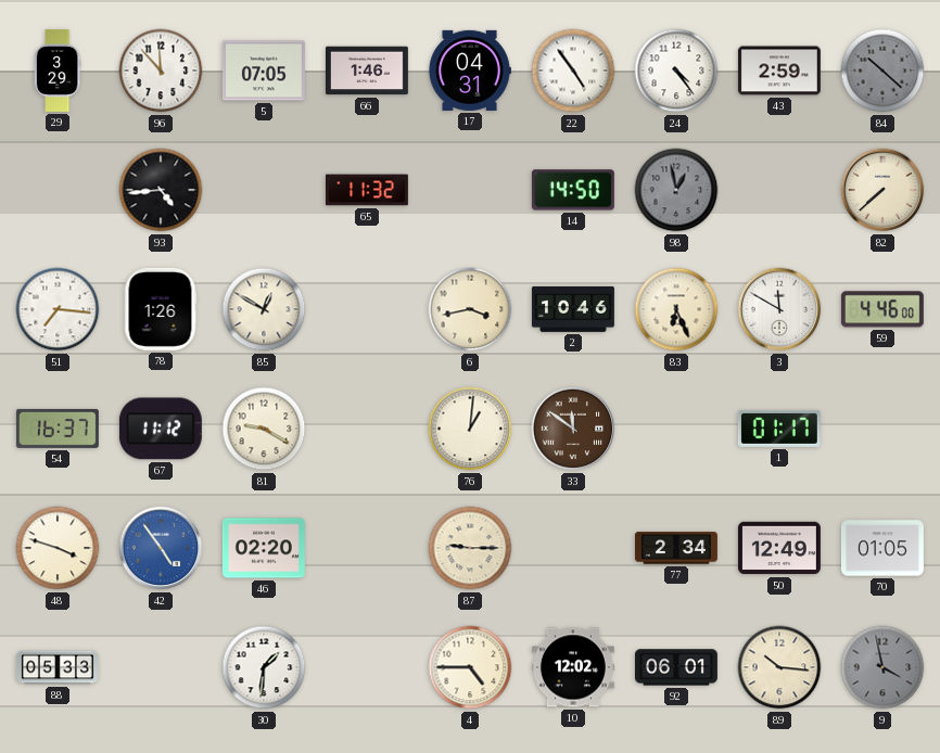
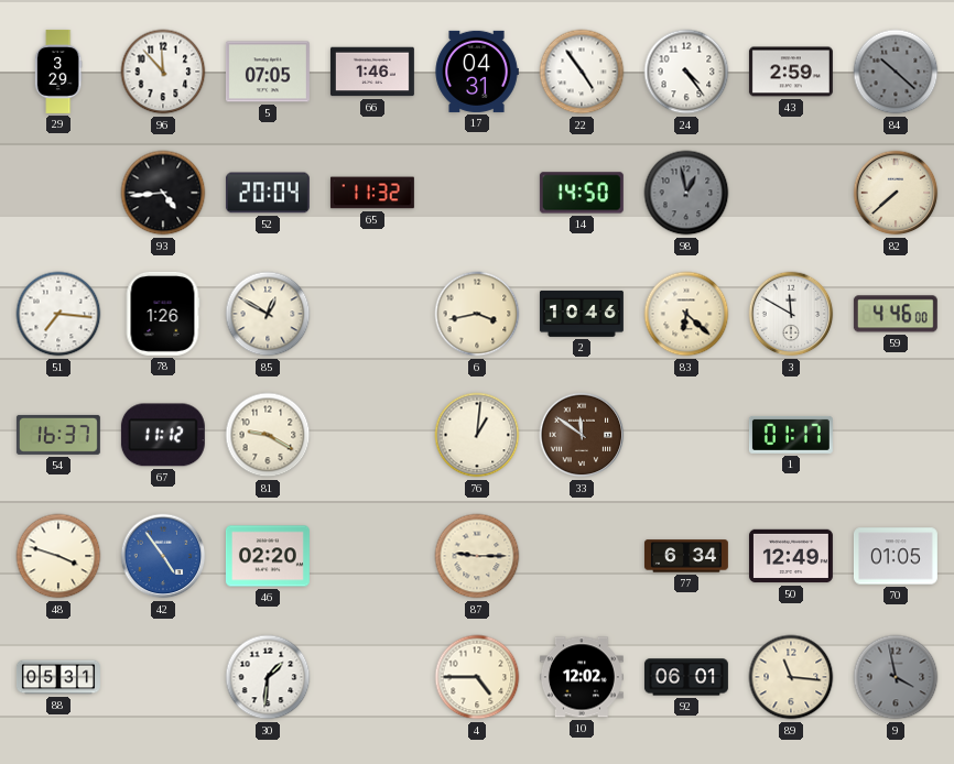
52: none -> 20:04
83: 6:26 -> 6:22
77: 2:34 -> 6:34
88: 05:33 -> 05:31
89: 10:16 -> 11:16
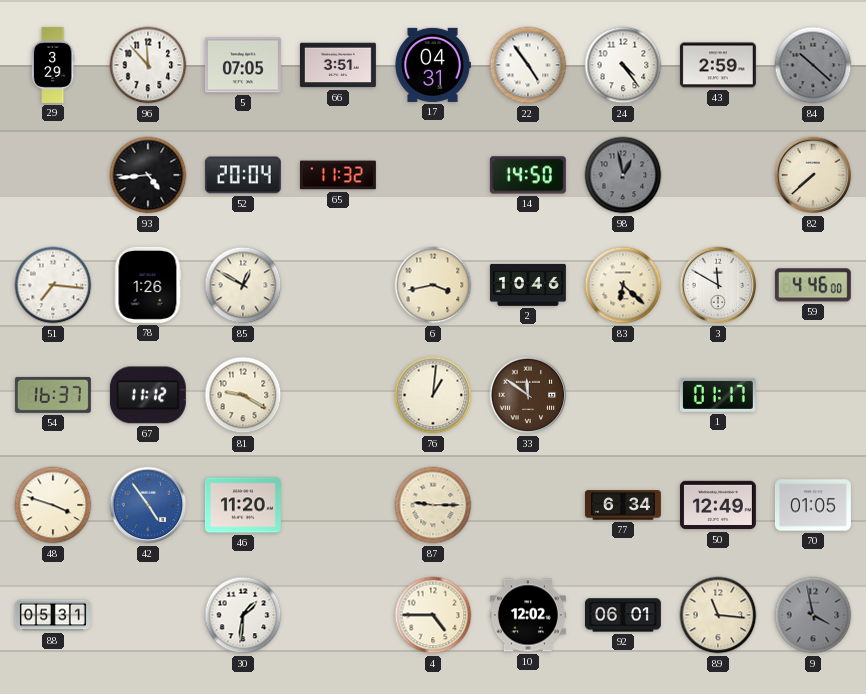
66: 1:46 -> 3:51
46: 02:20 -> 11:20
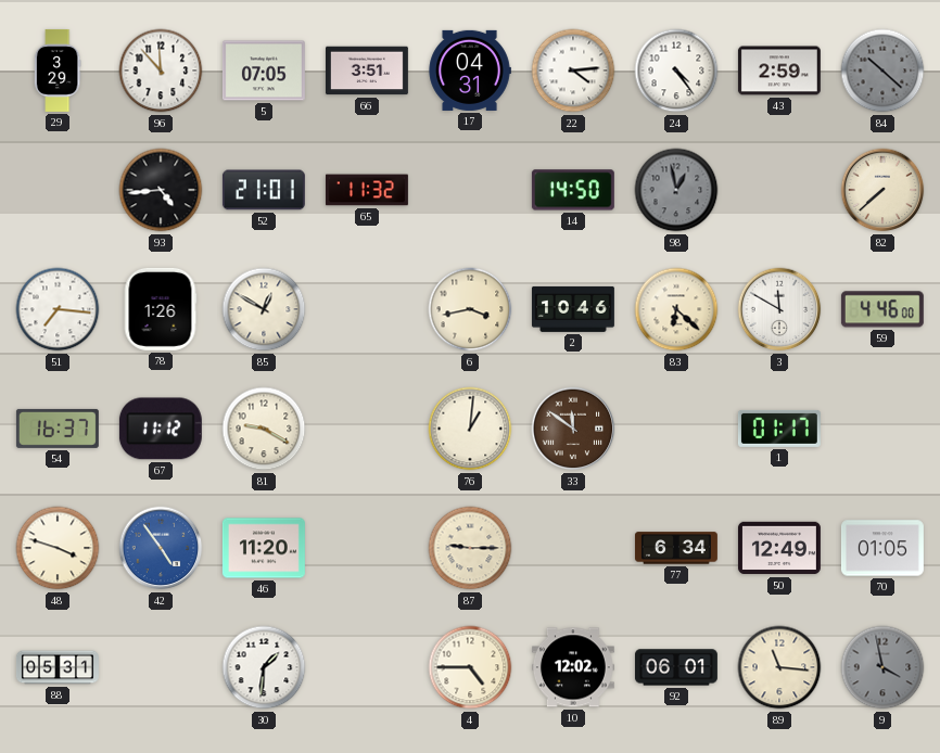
22: 4:54 -> 4:14
52: 20:04 -> 21:01
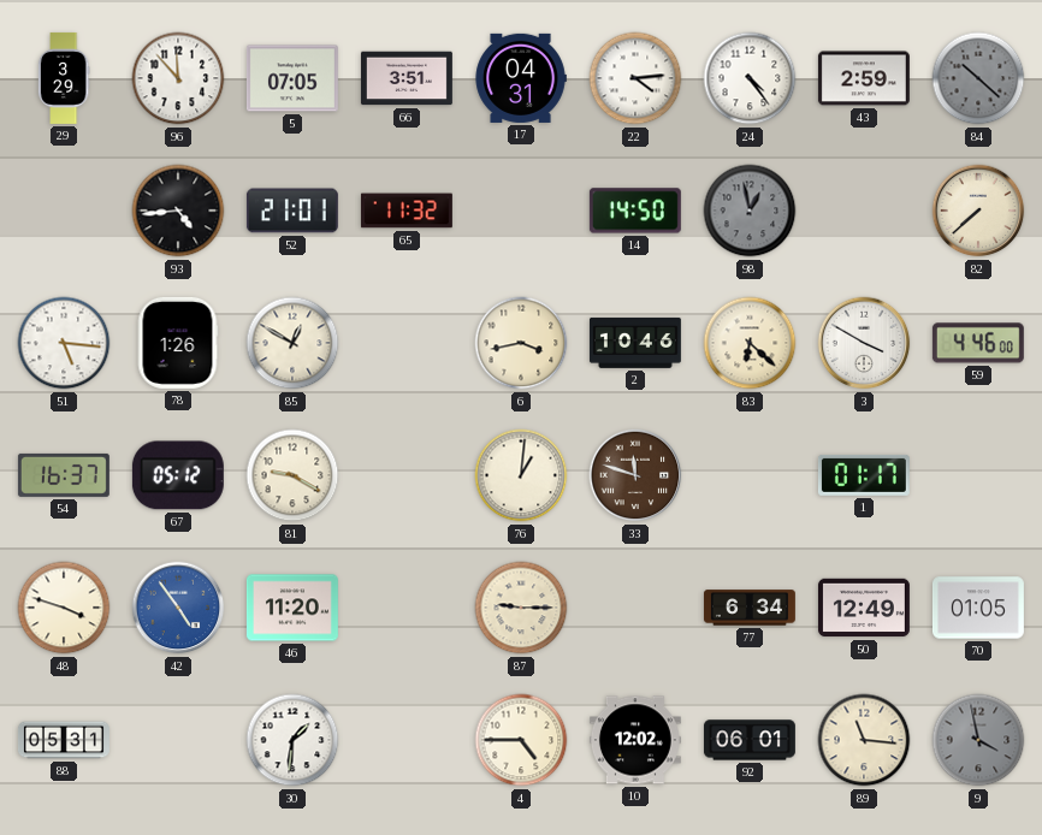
51: 7:16 -> 5:16
3: 11:50 -> 3:50
67: 11:12 -> 05:12
33: 11:51 -> 11:48
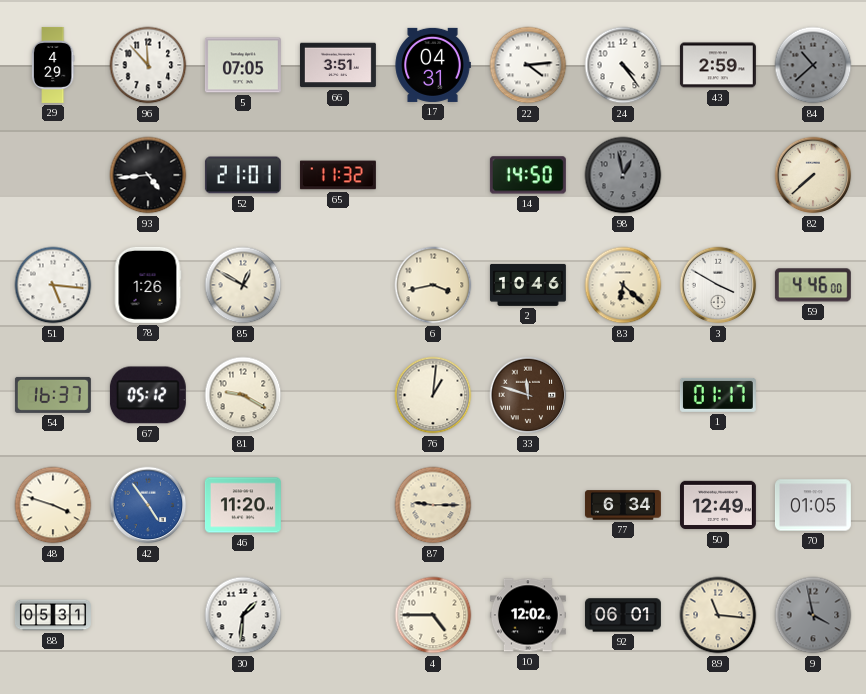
29: 3:29 -> 4:29
84: 10:22 -> 10:38
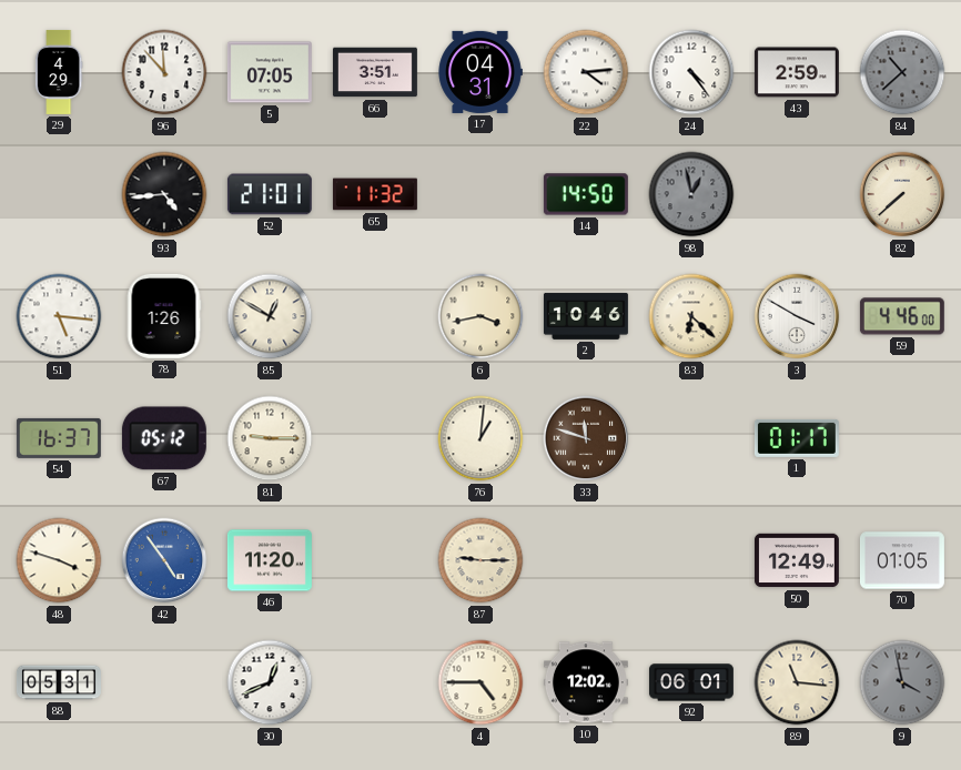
81: 9:20 -> 9:15
77: 6:34 -> none
30: 1:31 -> 12:41
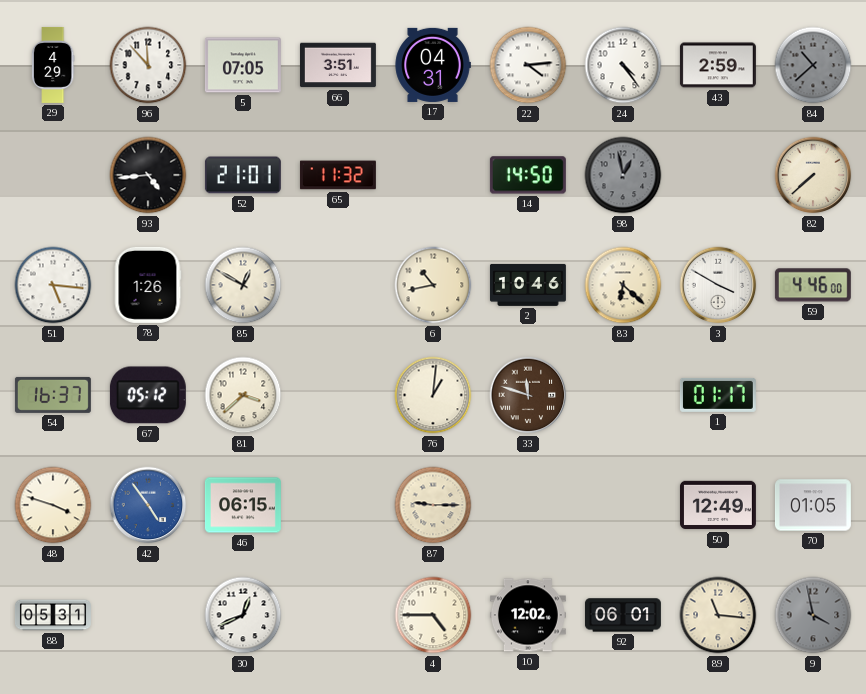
6: 3:43 -> 10:43
81: 9:15 -> 3:38
46: 11:20 -> 06:15
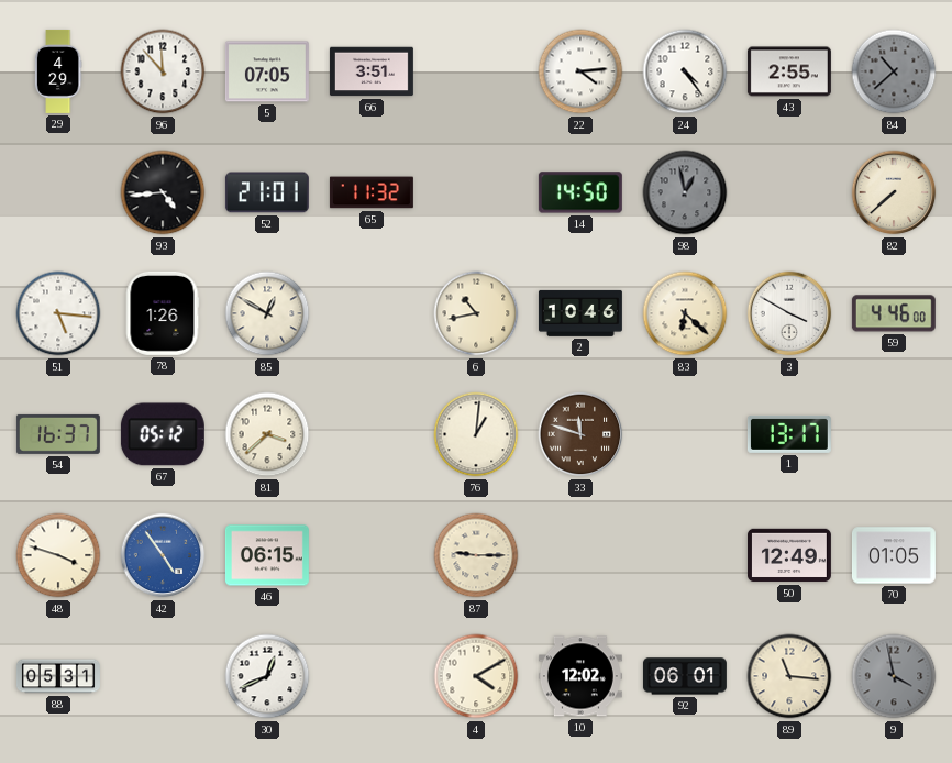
17: 04:31 -> none
43: 2:59 -> 2:55
1: 01:17 -> 13:17
4: 4:45 -> 4:10
